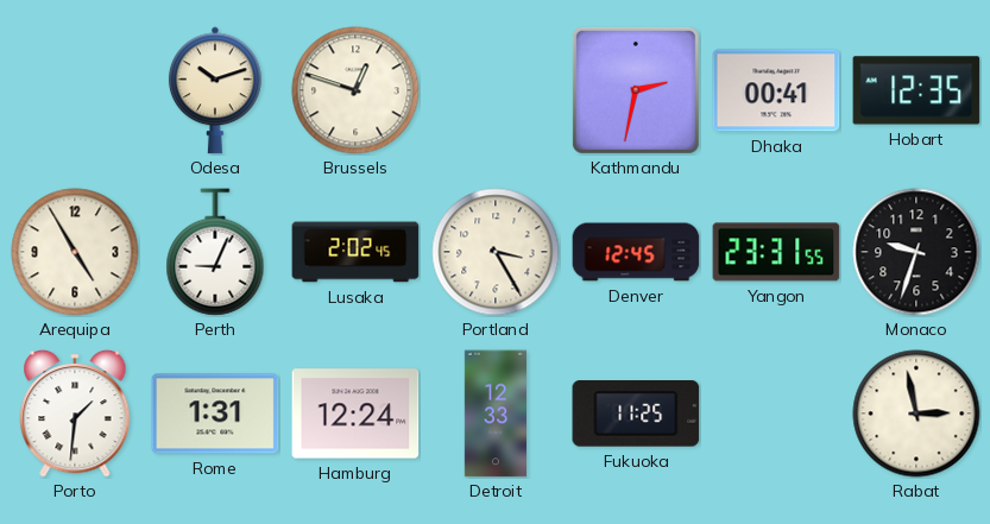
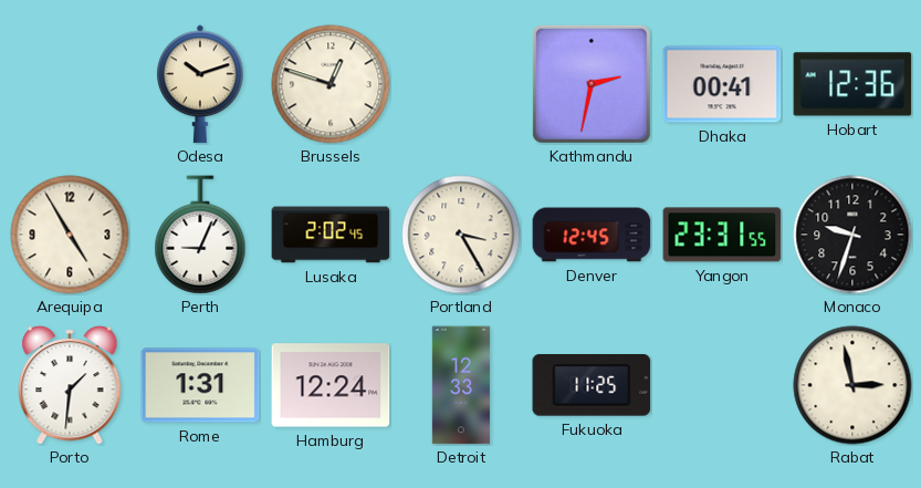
Hobart: 12:35 -> 12:36
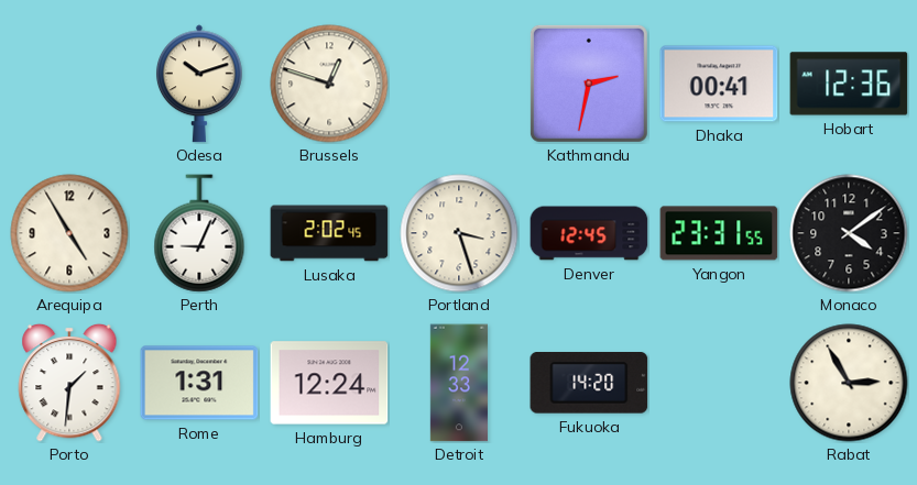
Portland: 3:25 -> 3:27
Monaco: 9:33 -> 4:09
Fukuoka: 11:25 -> 14:20
Rabat: 2:58 -> 2:55
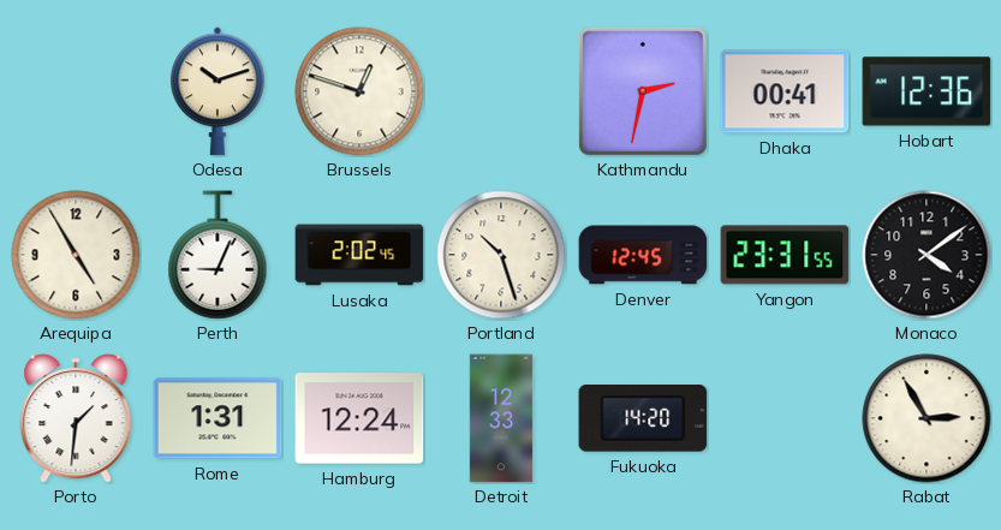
Portland: 3:27 -> 10:27
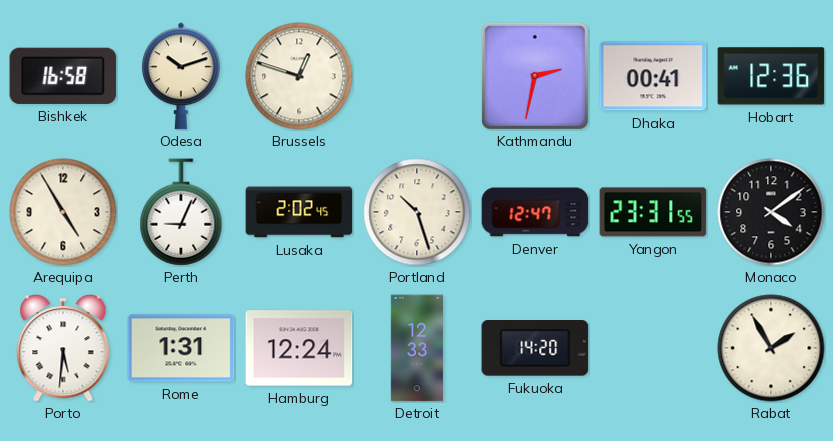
Bishkek: none -> 16:58
Denver: 12:45 -> 12:47
Porto: 1:31 -> 5:31
Rabat: 2:55 -> 1:55
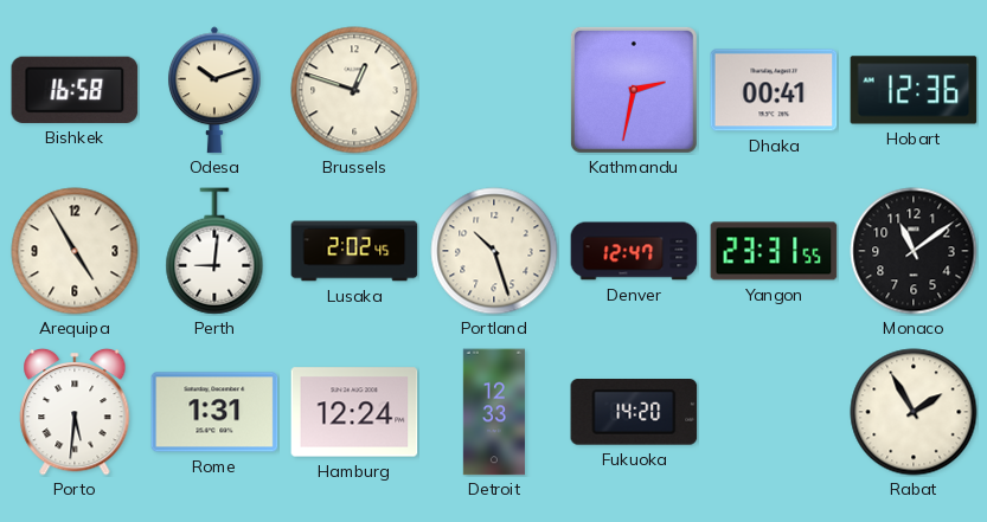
Perth: 9:04 -> 9:01
Monaco: 4:09 -> 11:09
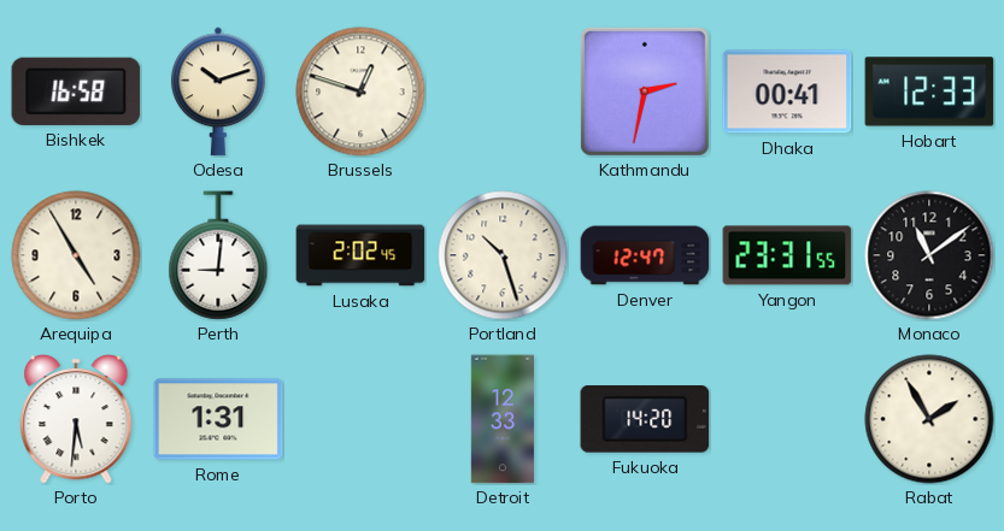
Hobart: 12:36 -> 12:33
Hamburg: 12:24 -> none
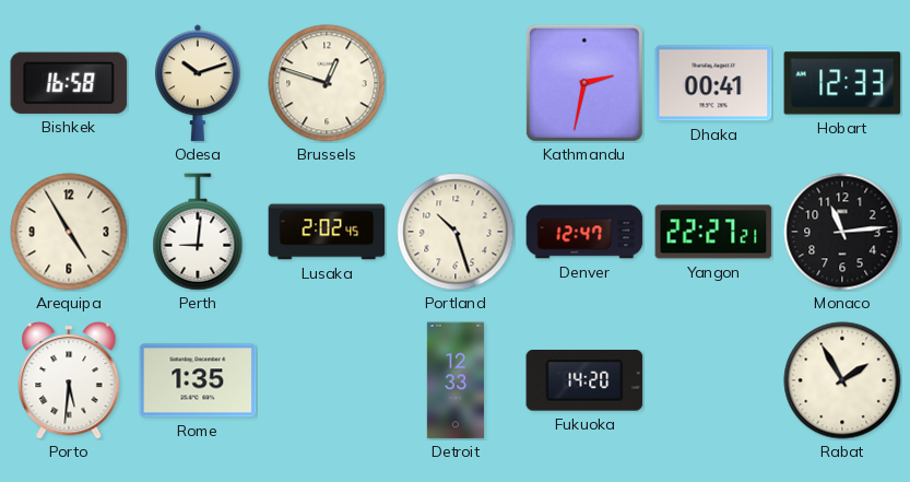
Yangon: 23:31 -> 22:27
Monaco: 11:09 -> 11:14
Rome: 1:31 -> 1:35
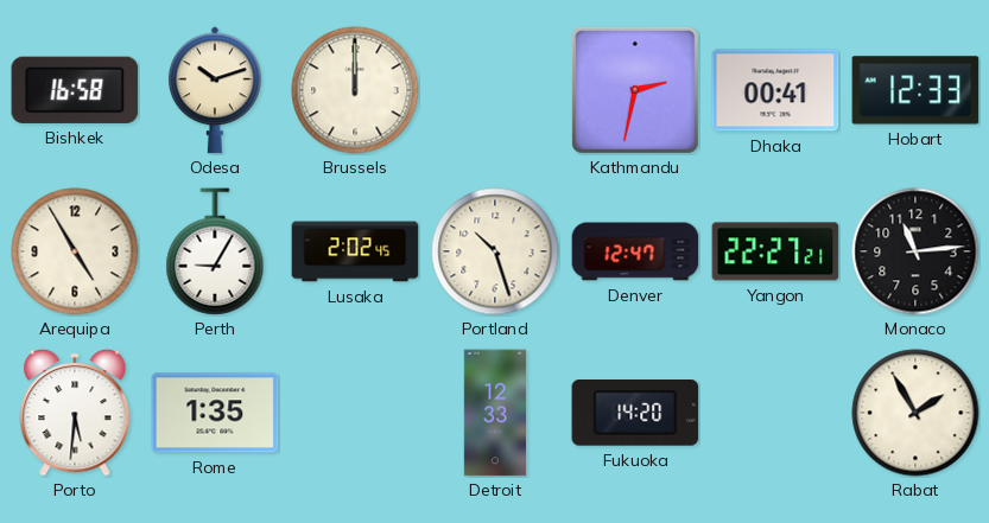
Brussels: 12:48 -> 12:00
Perth: 9:01 -> 9:05
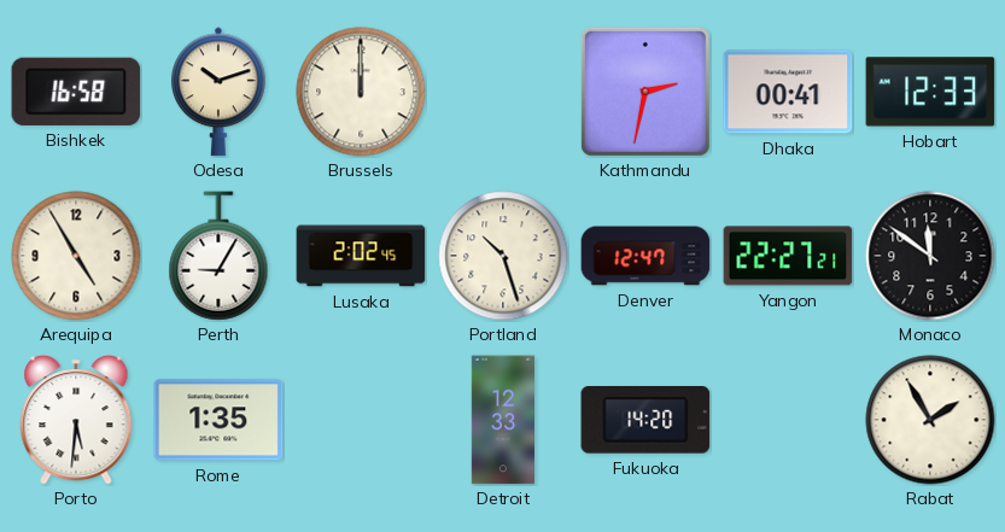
Monaco: 11:14 -> 11:51
